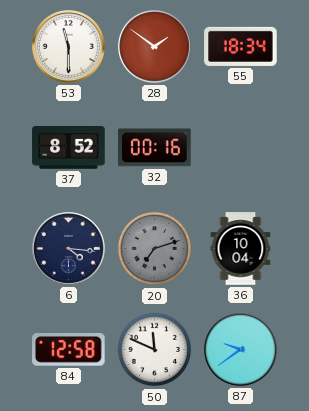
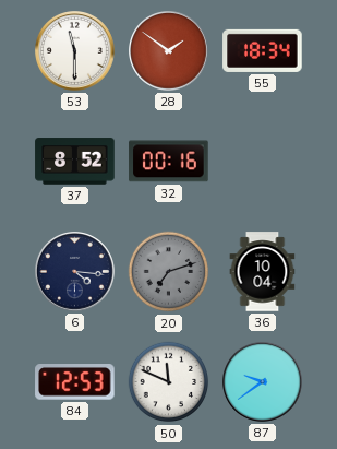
84: 12:58 -> 12:53
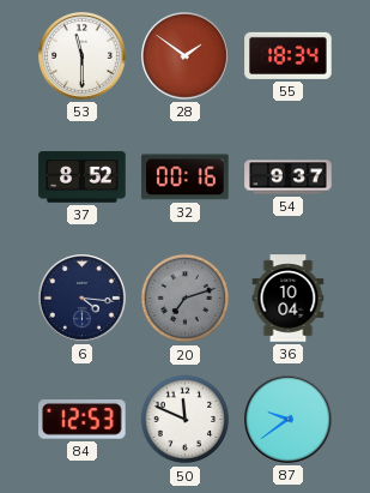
54: none -> 9:37
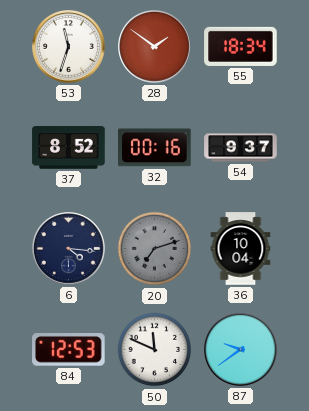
53: 11:30 -> 11:33
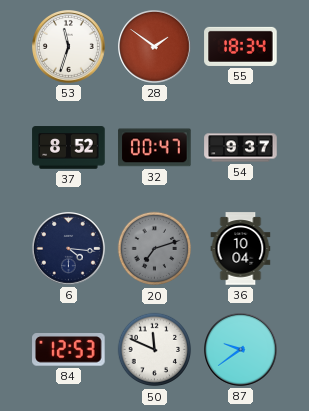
32: 00:16 -> 00:47
